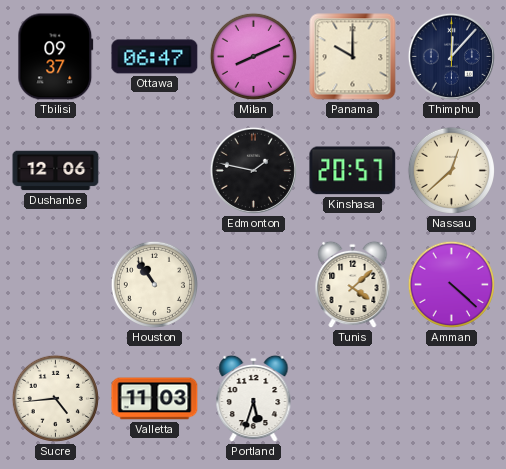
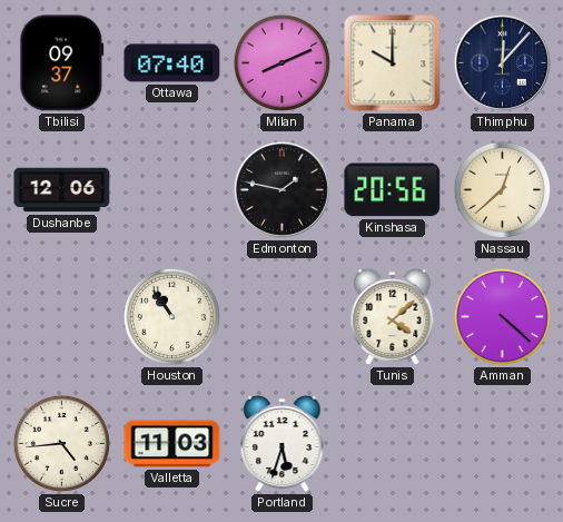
Ottawa: 06:47 -> 07:40
Kinshasa: 20:57 -> 20:56
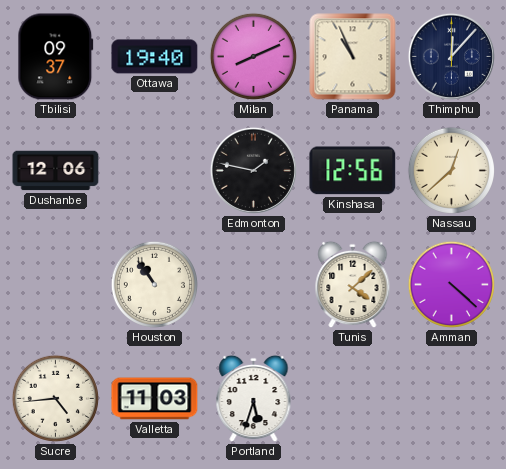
Ottawa: 07:40 -> 19:40
Panama: 10:00 -> 10:56
Kinshasa: 20:56 -> 12:56
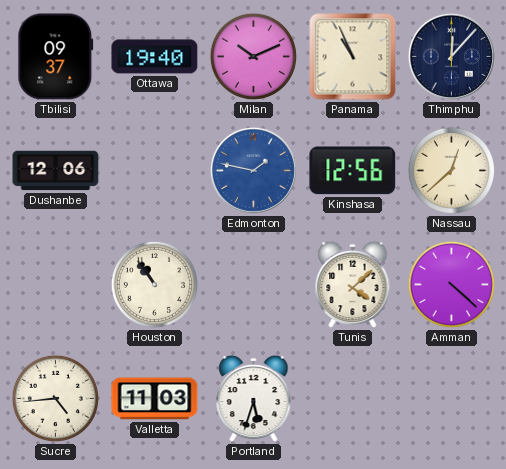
Milan: 8:11 -> 10:11
Edmonton dial: black -> blue
